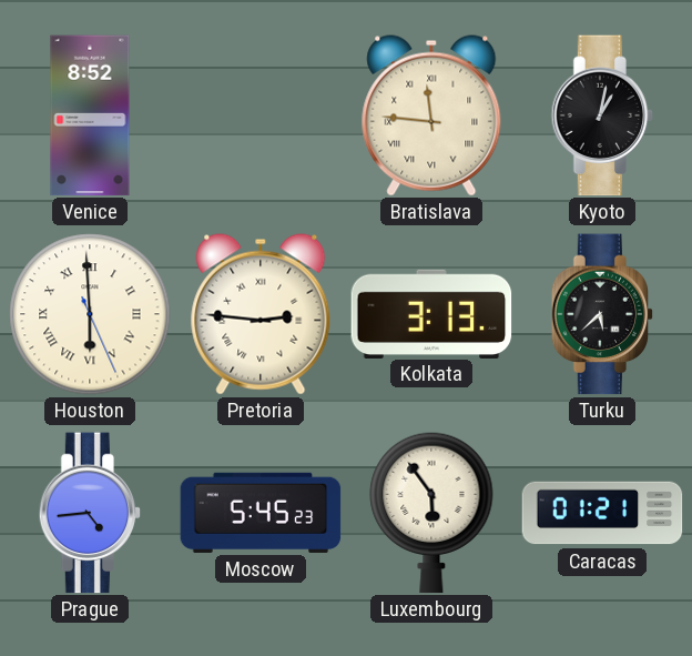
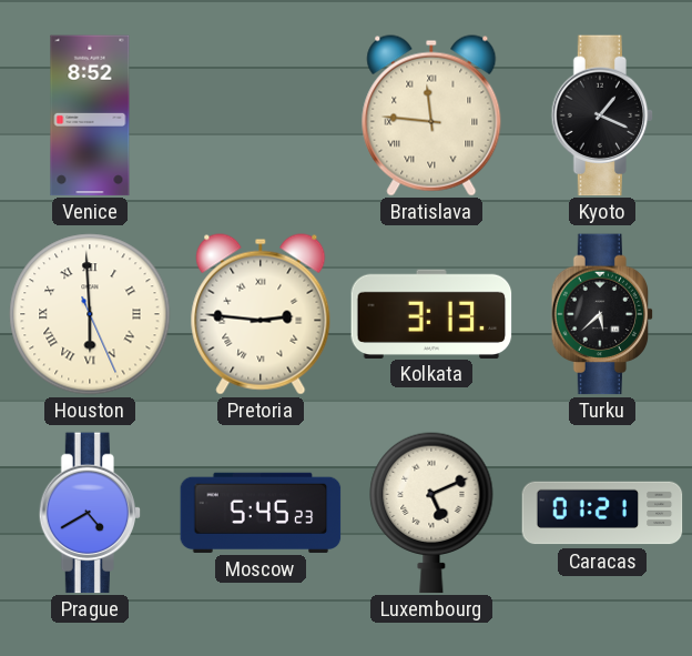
Kyoto: 1:02 -> 1:19
Prague: 4:44 -> 4:40
Luxembourg: 5:54 -> 5:11
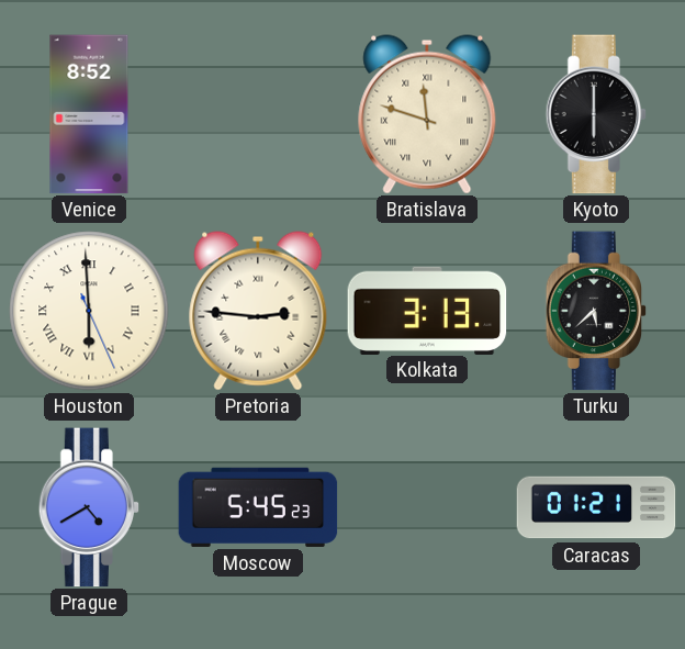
Bratislava: 11:46 -> 11:48
Kyoto: 1:19 -> 6:00
Luxembourg: 5:11 -> none
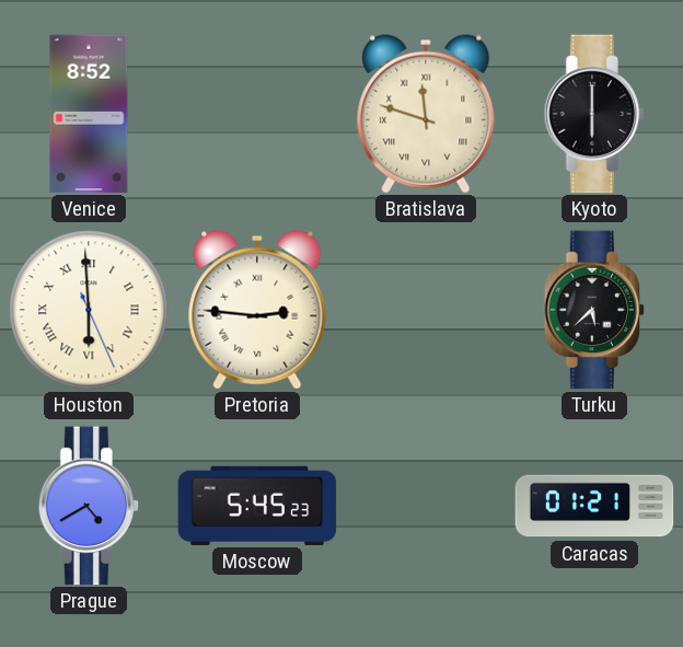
Kolkata: 3:13 -> none
